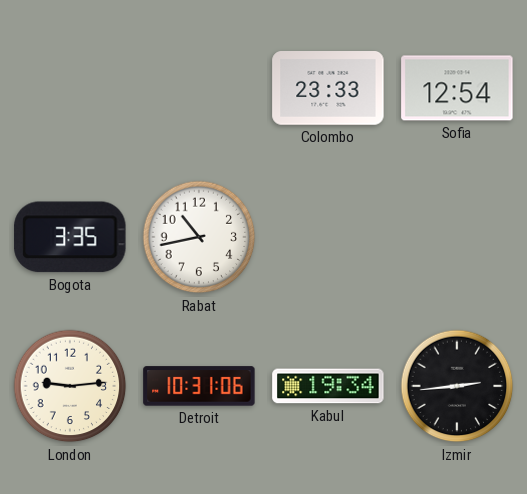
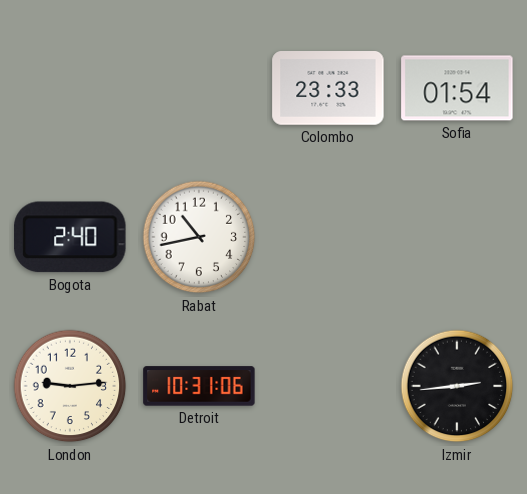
Sofia: 12:54 -> 01:54
Bogota: 3:35 -> 2:40
Kabul: 19:34 -> none
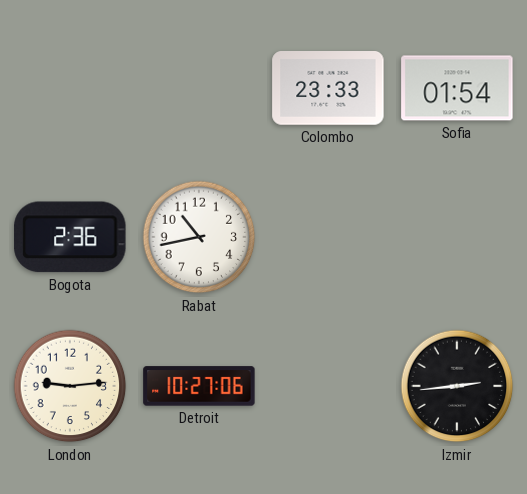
Bogota: 2:40 -> 2:36
Detroit: 10:31 -> 10:27
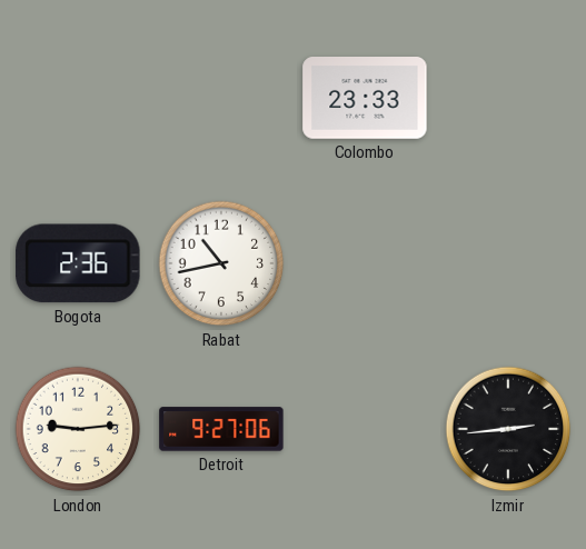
Sofia: 01:54 -> none
Detroit: 10:27 -> 9:27
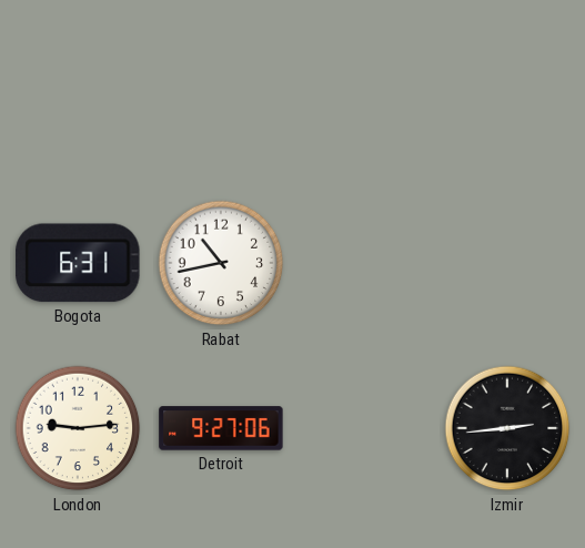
Colombo: 23:33 -> none
Bogota: 2:36 -> 6:31
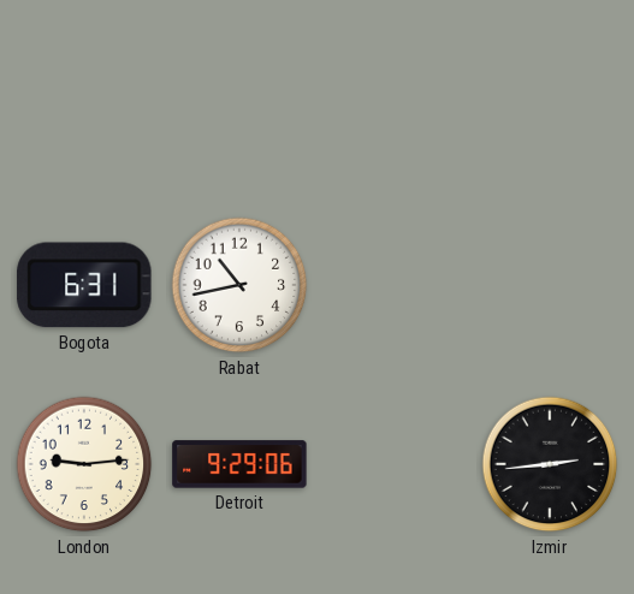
Detroit: 9:27 -> 9:29
